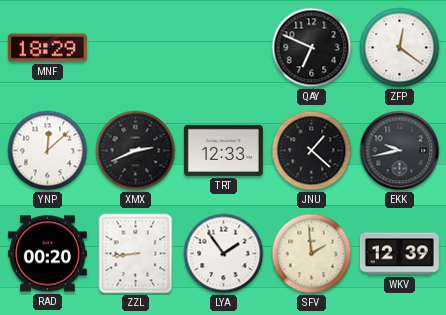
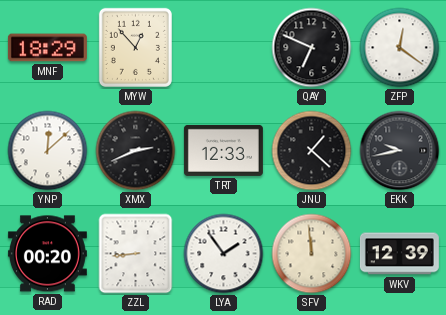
MYW: none -> 12:53
SFV: 1:59 -> 11:59
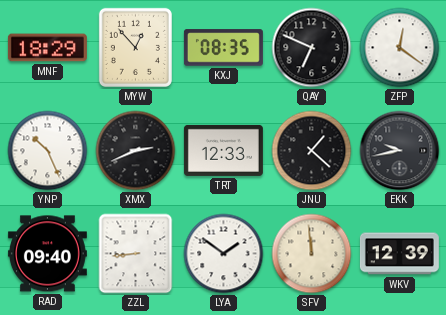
KXJ: none -> 08:35
YNP: 12:08 -> 10:26
RAD: 00:20 -> 09:40
LYA: 1:54 -> 1:51
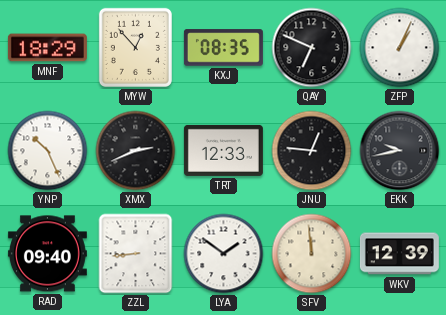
ZFP: 12:21 -> 1:04
JNU: 1:22 -> 12:46
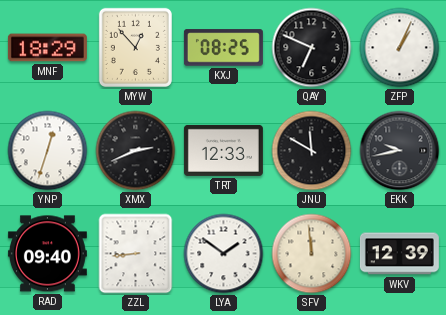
KXJ: 08:35 -> 08:25
YNP: 10:26 -> 12:33
JNU: 12:46 -> 11:50
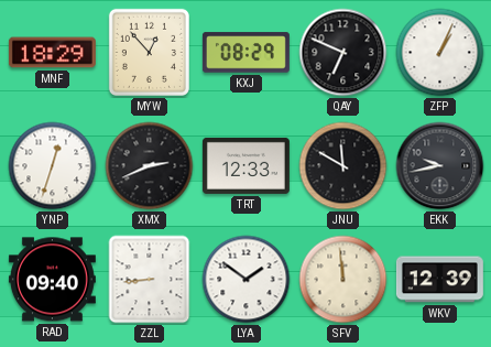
KXJ: 08:25 -> 08:29
